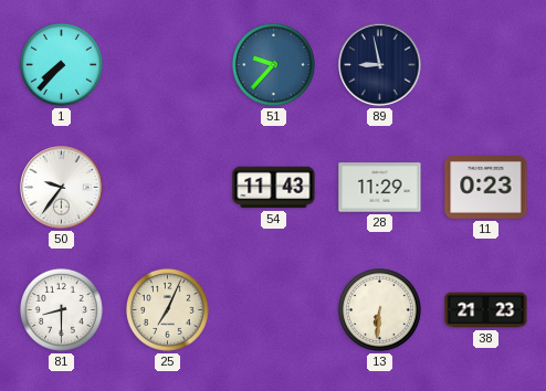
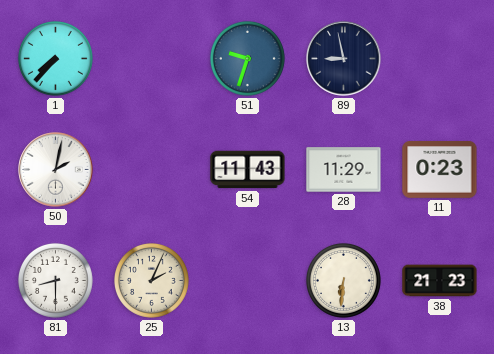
51: 9:37 -> 9:33
50: 9:36 -> 2:02
25: 7:04 -> 2:04
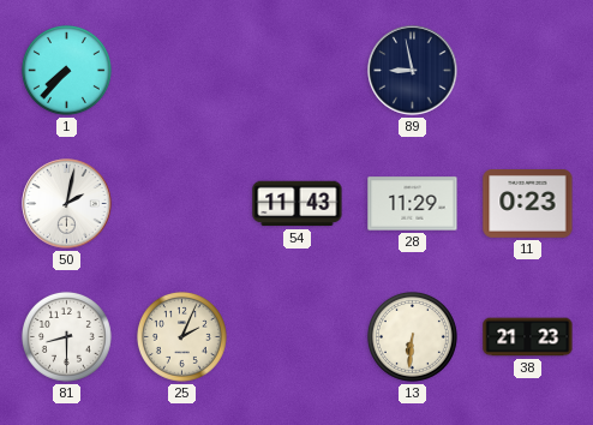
51: 9:33 -> none
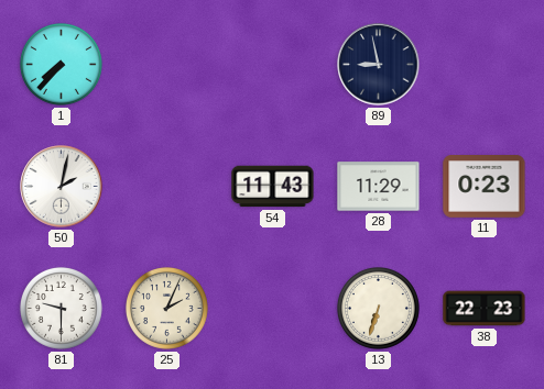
81: 8:30 -> 9:30
13: 6:31 -> 6:33
38: 21:23 -> 22:23
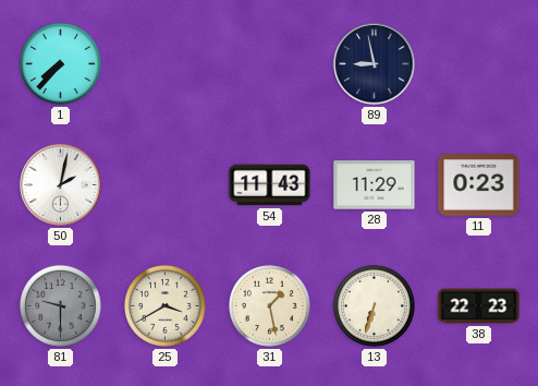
81 dial: white -> grey
25: 2:04 -> 3:40
31: none -> 1:28
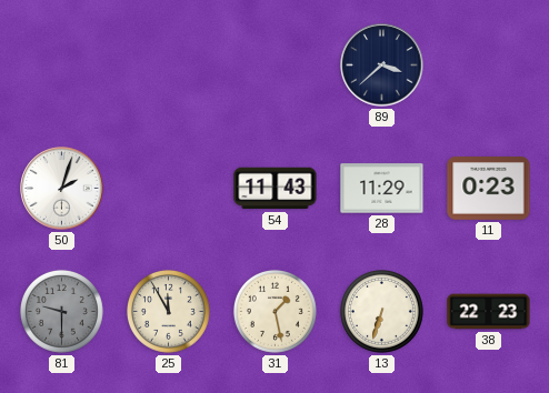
1: 7:37 -> none
89: 8:58 -> 3:38
50: 2:02 -> 2:03
25: 3:40 -> 11:55
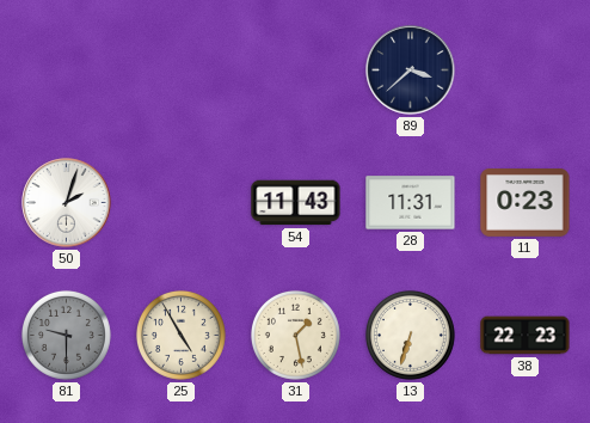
28: 11:29 -> 11:31
25: 11:55 -> 4:55
